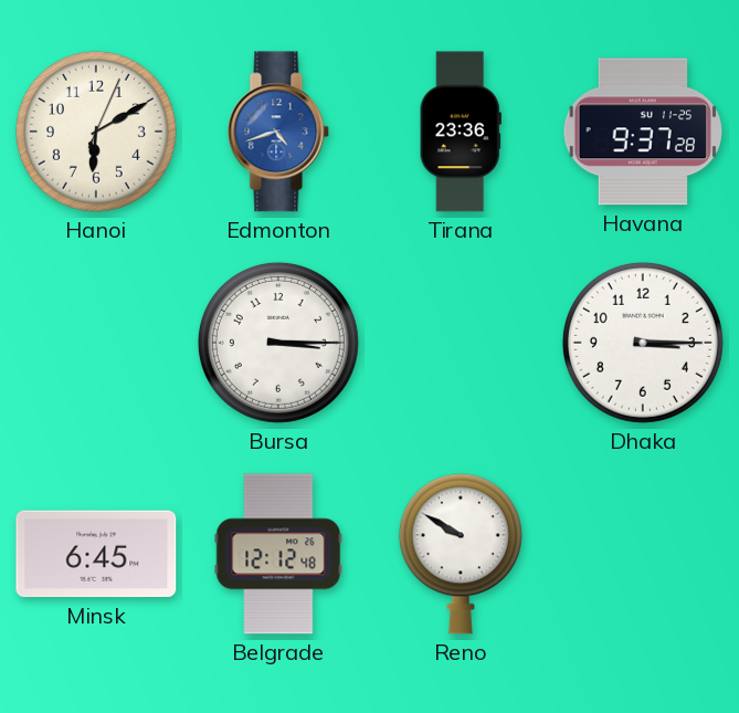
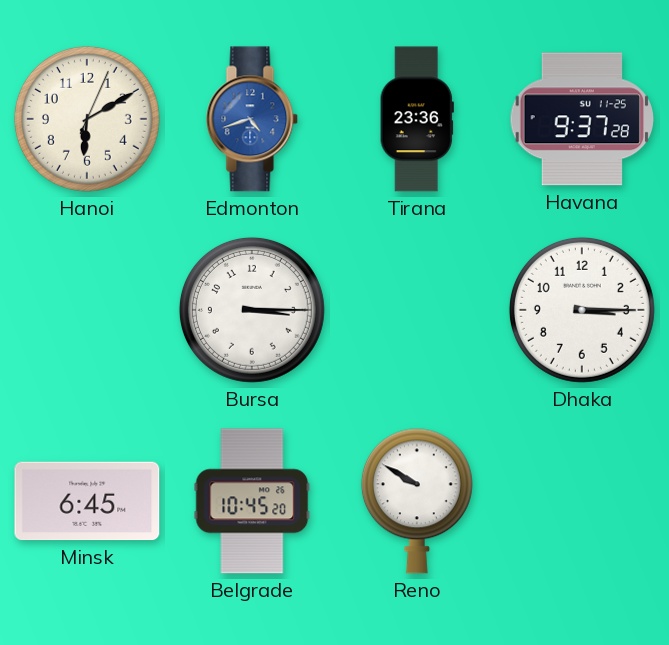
Belgrade: 12:12 -> 10:45
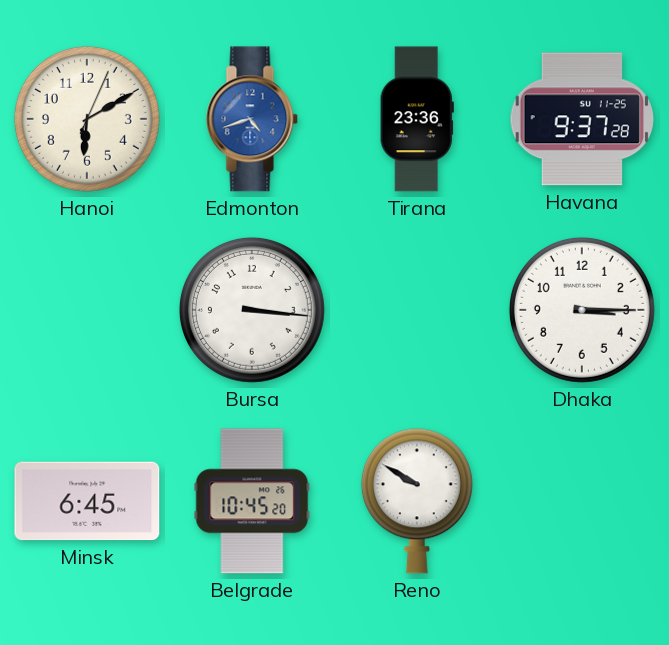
Bursa: 3:15 -> 3:16
